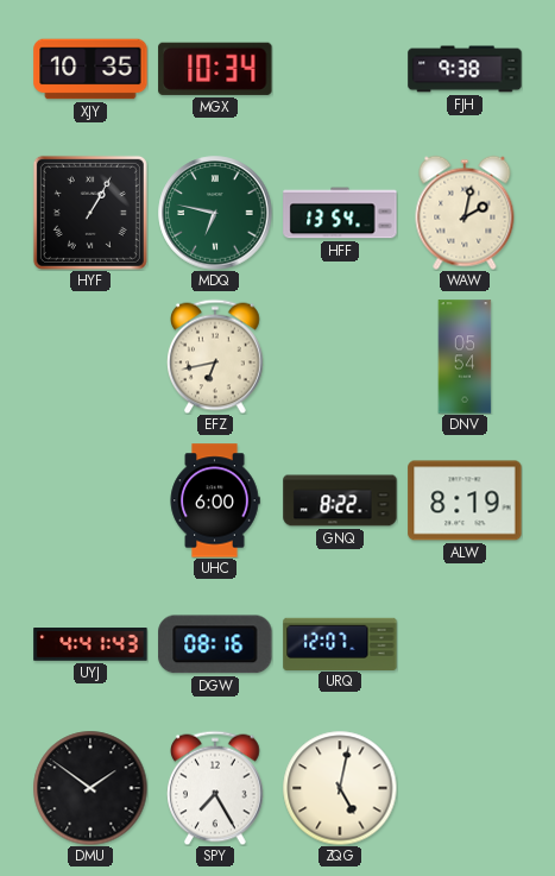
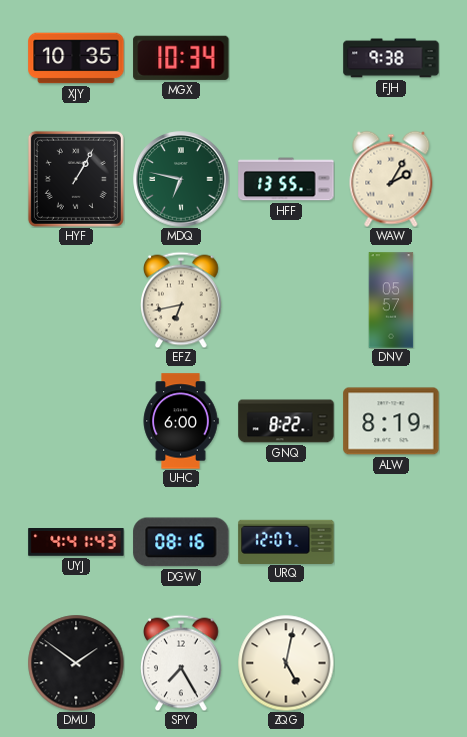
HFF: 13:54 -> 13:55
WAW: 2:02 -> 2:05
DNV: 05:54 -> 05:57
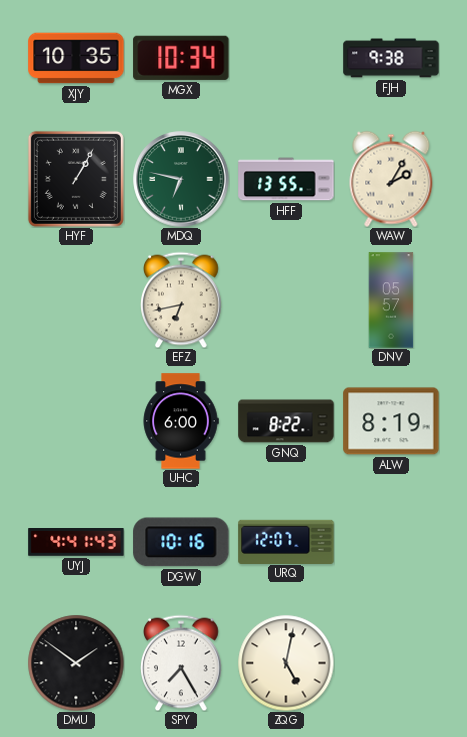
DGW: 08:16 -> 10:16
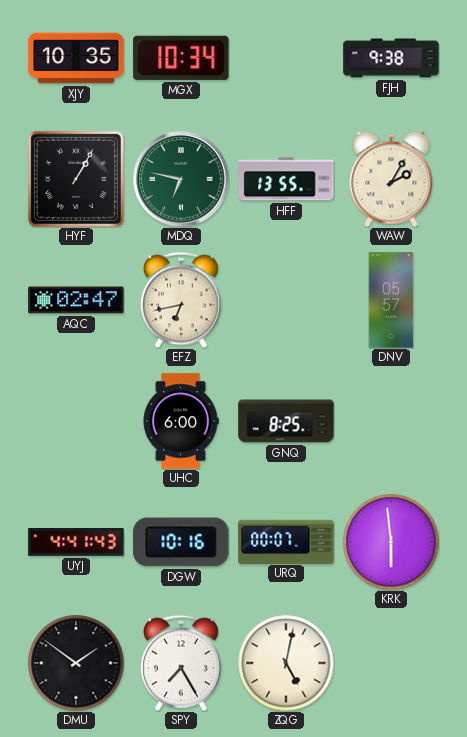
AQC: none -> 02:47
GNQ: 8:22 -> 8:25
ALW: 8:19 -> none
URQ: 12:07 -> 00:07
KRK: none -> 5:59
